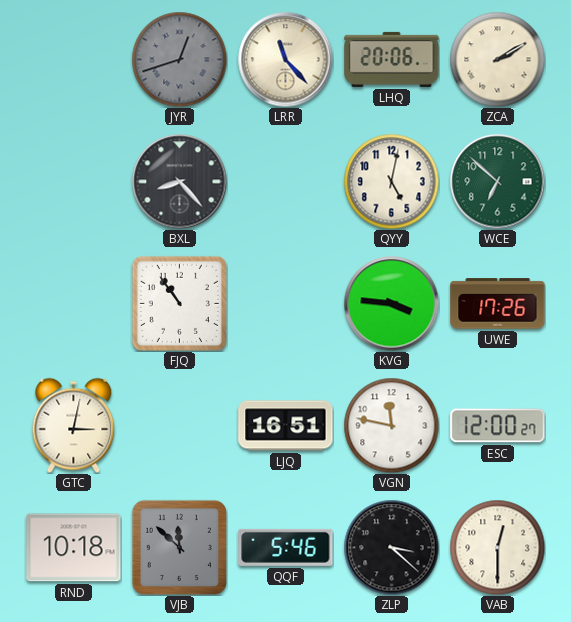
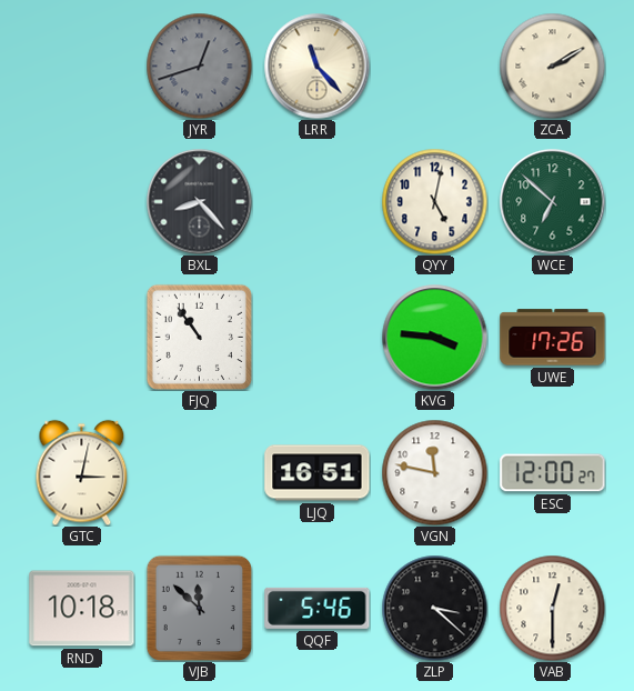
LHQ: 20:06 -> none
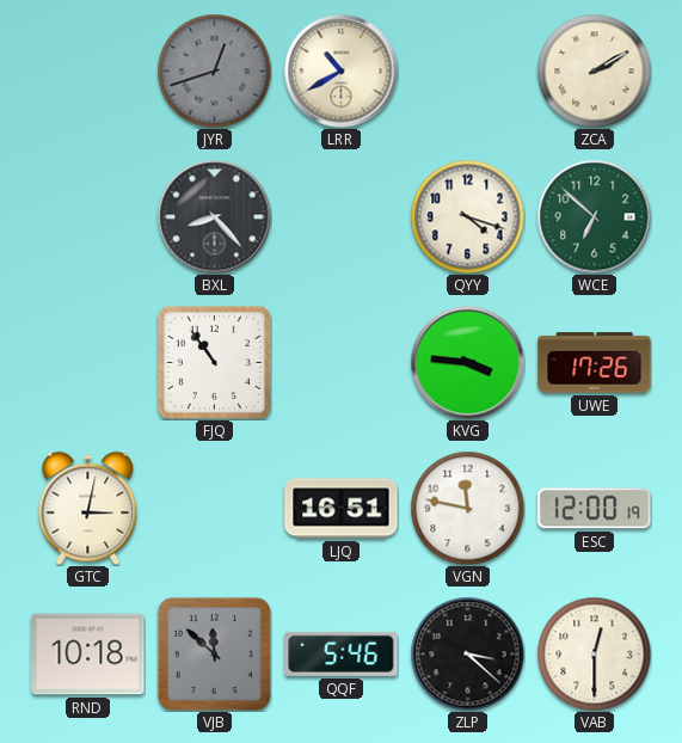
LRR: 11:23 -> 10:40
QYY: 5:02 -> 4:18
ESC: 12:00:27 -> 12:00:19
